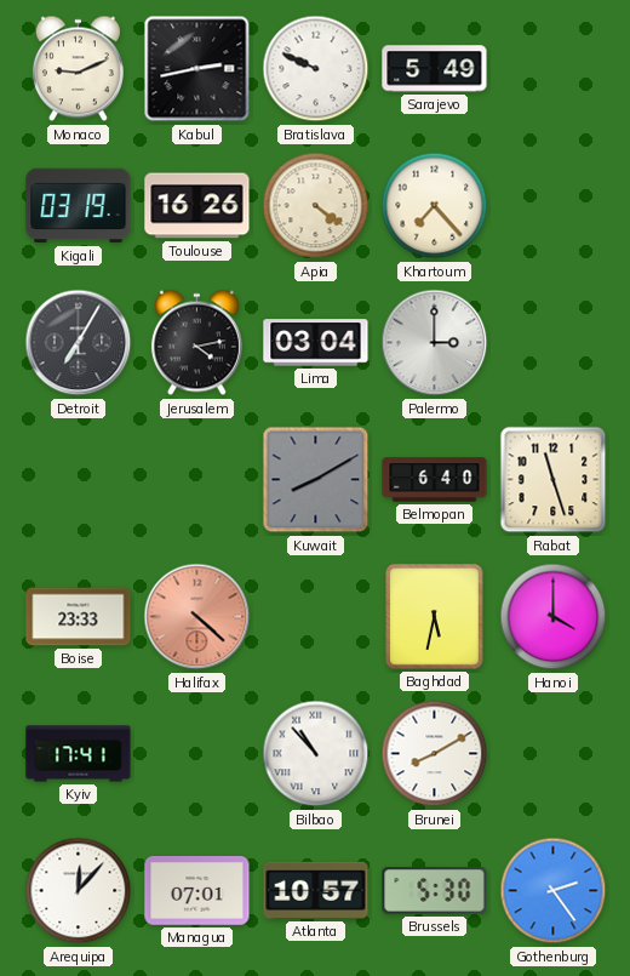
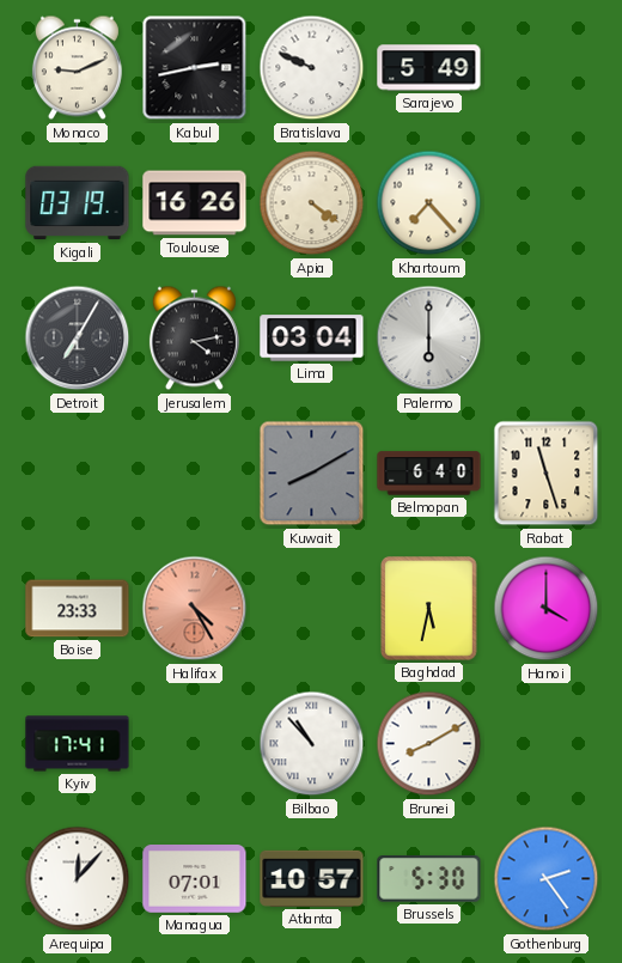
Palermo: 3:00 -> 6:00
Halifax: 4:22 -> 4:25
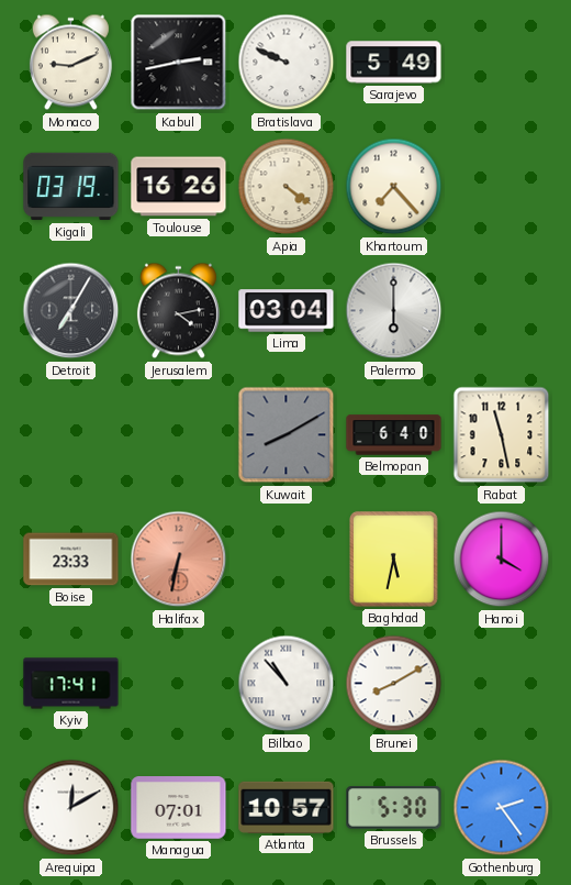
Rabat: 11:27 -> 11:28
Halifax: 4:25 -> 6:32
Arequipa: 12:07 -> 12:10
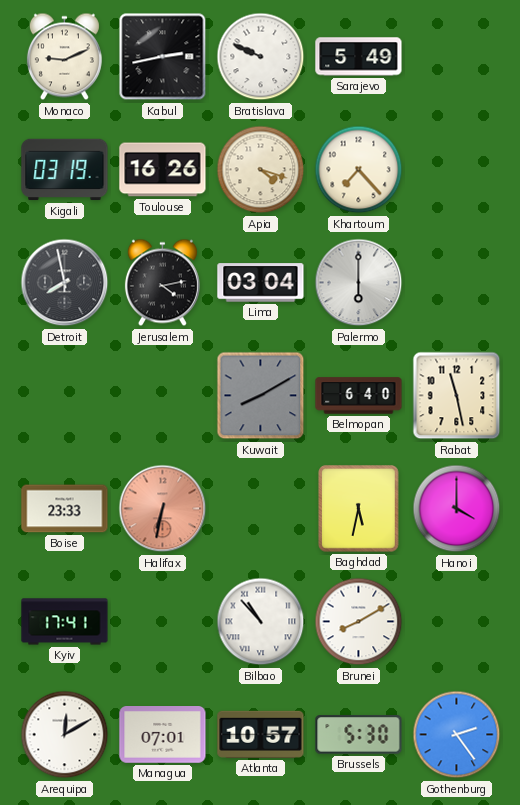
Apia: 4:21 -> 4:18
Detroit: 7:05 -> 7:58
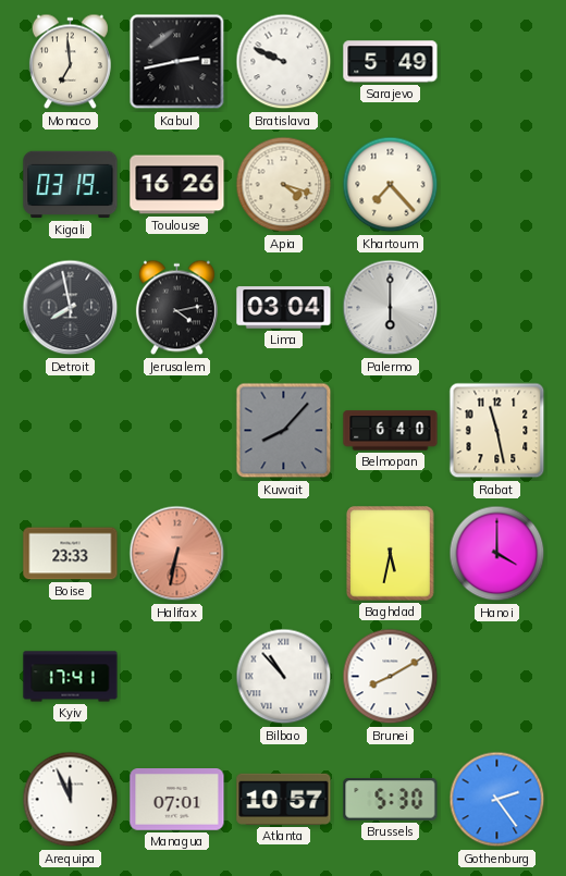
Monaco: 9:11 -> 6:59
Kuwait: 8:10 -> 8:07
Arequipa: 12:10 -> 11:56
